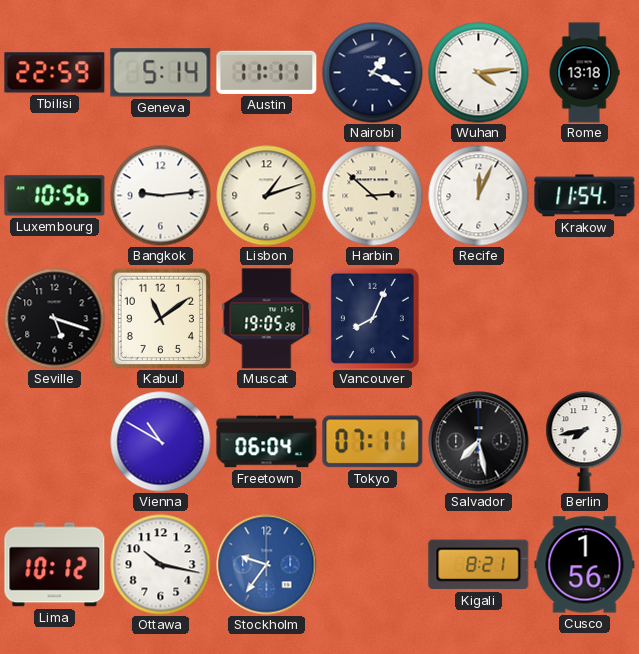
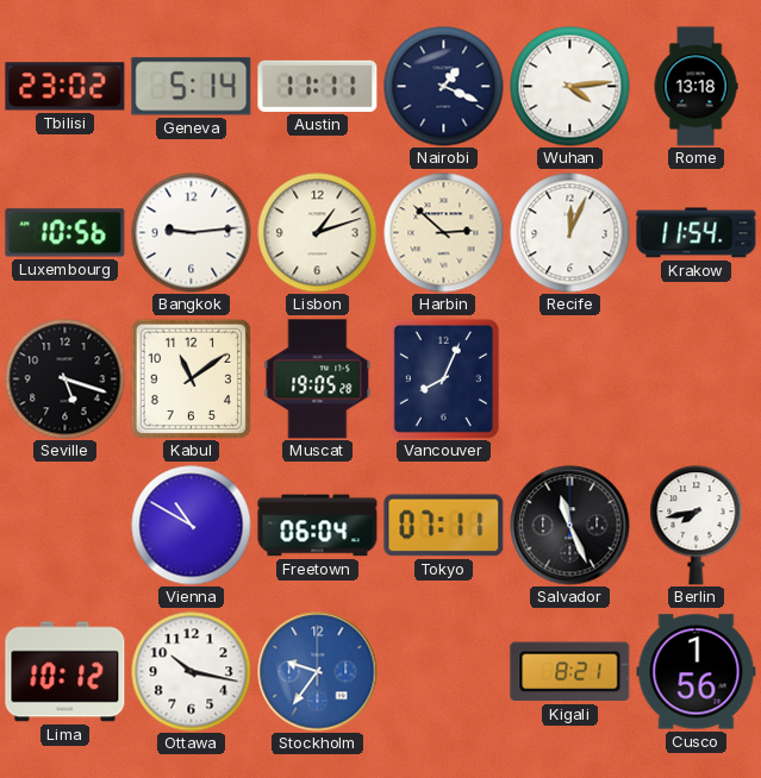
Tbilisi: 22:59 -> 23:02
Salvador: 7:28 -> 11:26
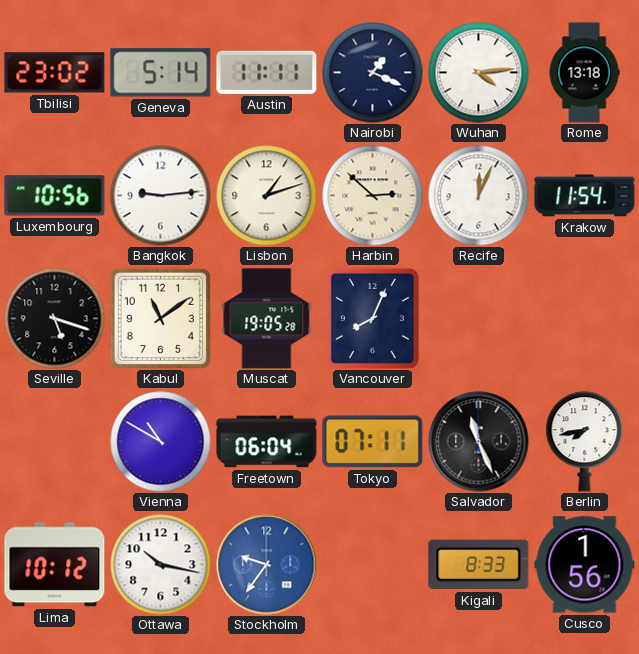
Kigali: 8:21 -> 8:33
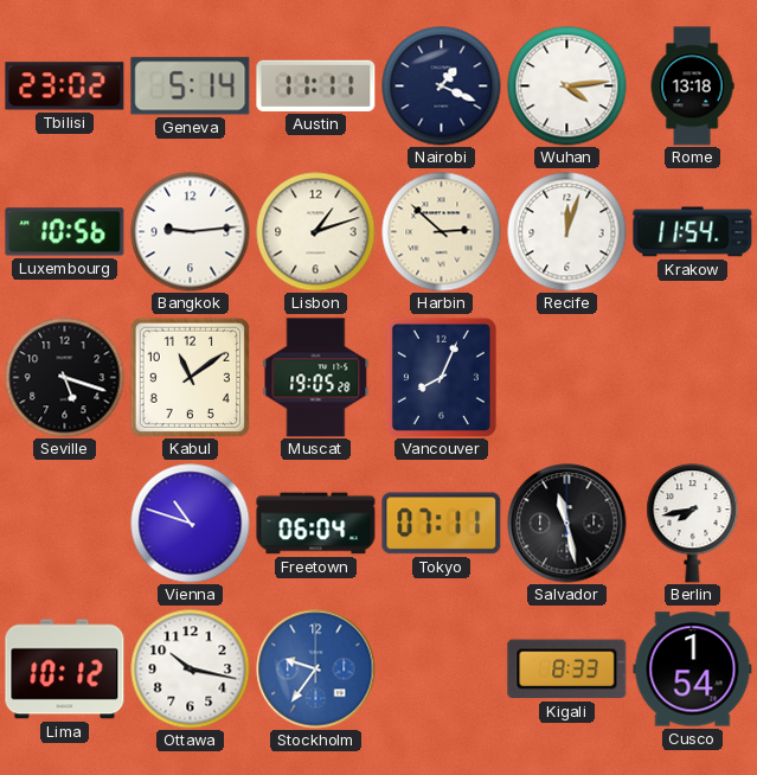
Recife: 12:04 -> 12:03
Vienna: 10:50 -> 10:48
Salvador: 11:26 -> 11:28
Cusco: 1:56 -> 1:54
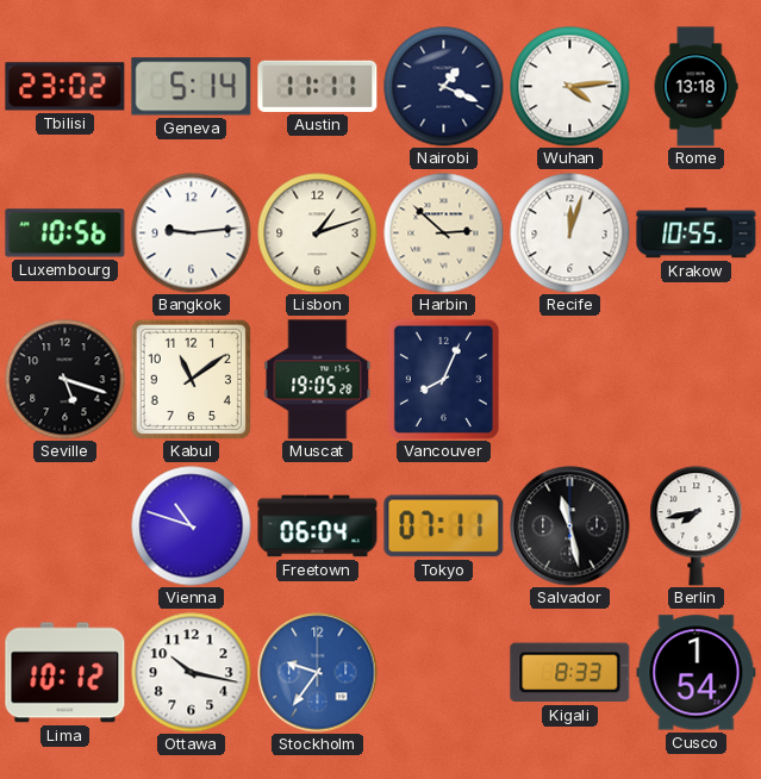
Krakow: 11:54 -> 10:55
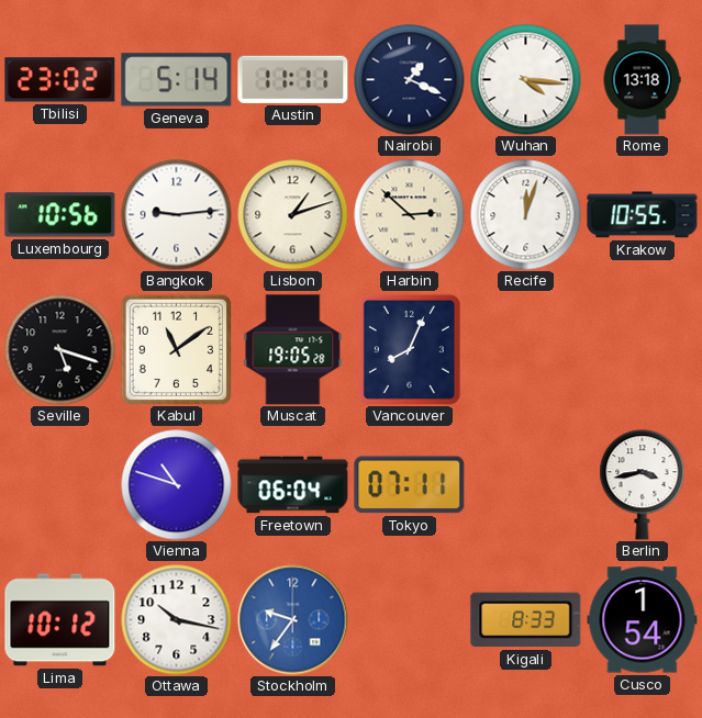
Wuhan: 4:14 -> 4:16
Salvador: 11:28 -> none
Berlin: 7:43 -> 3:43
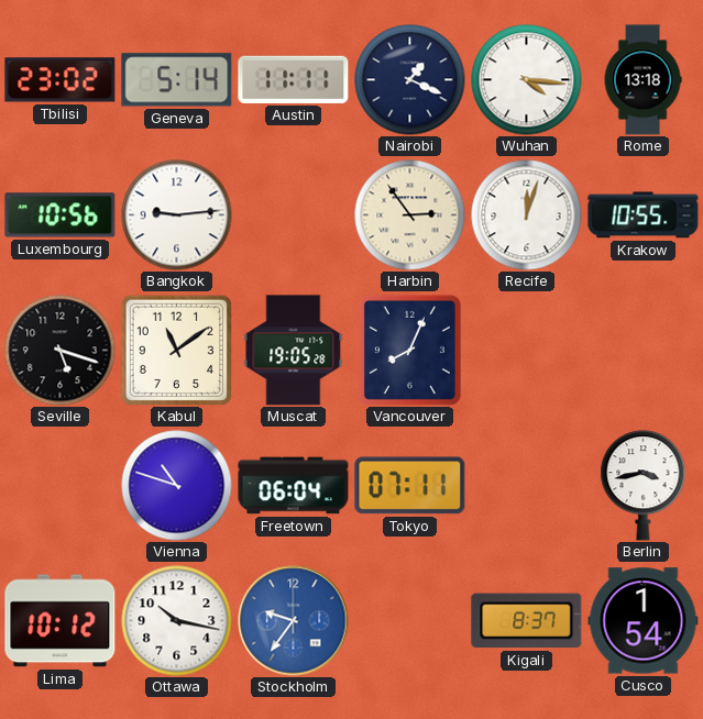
Lisbon: 1:12 -> none
Harbin: 2:52 -> 2:54
Kigali: 8:33 -> 8:37
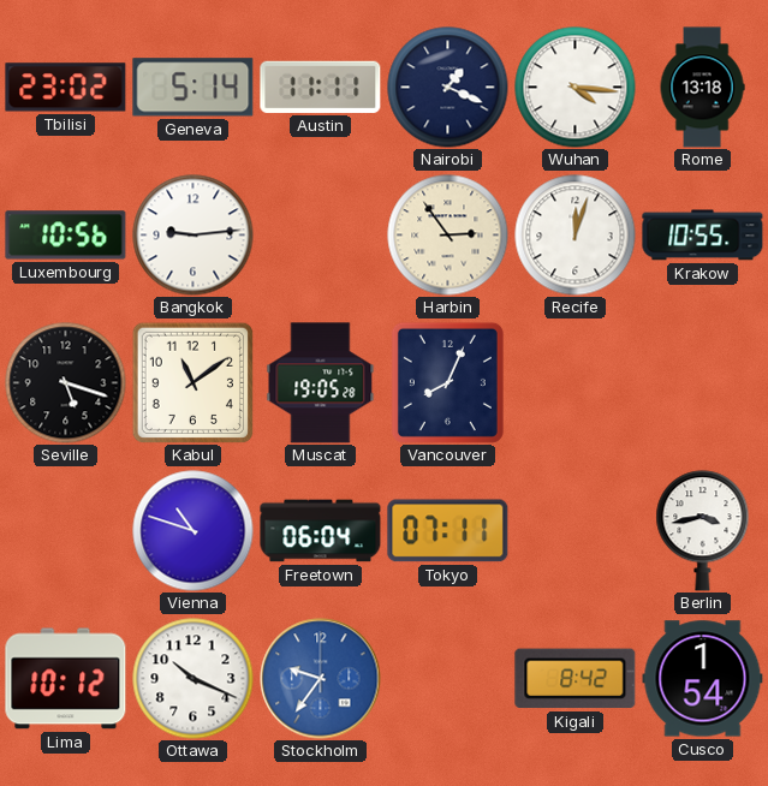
Ottawa: 10:17 -> 10:19
Kigali: 8:37 -> 8:42
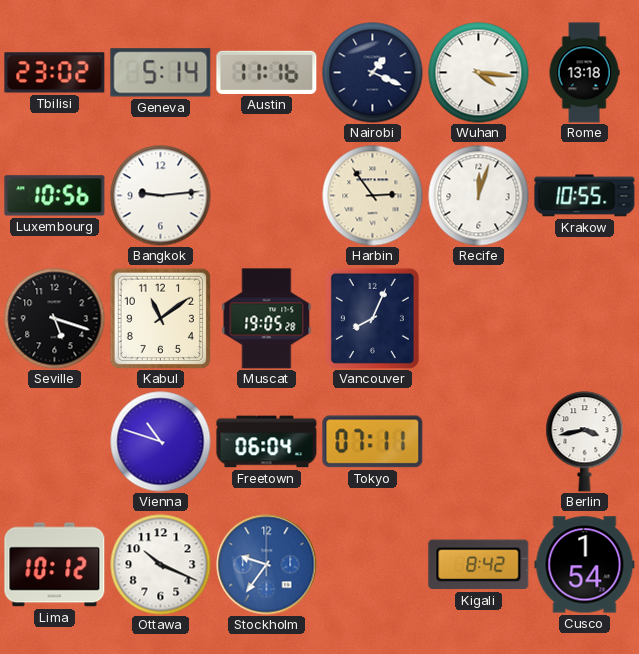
Austin: 11:11 -> 11:16
